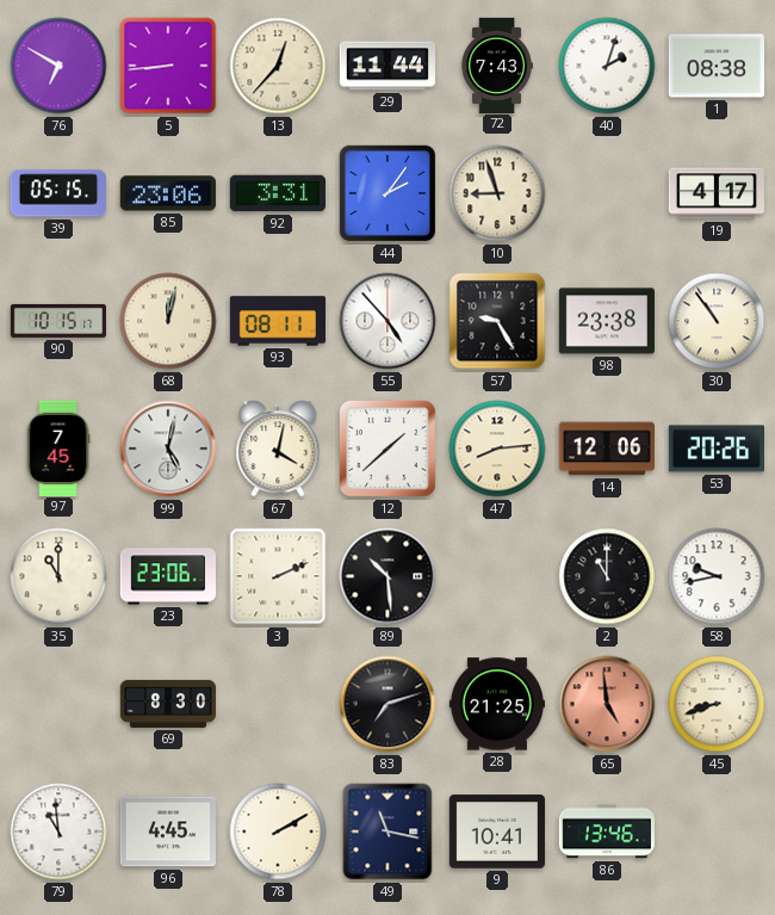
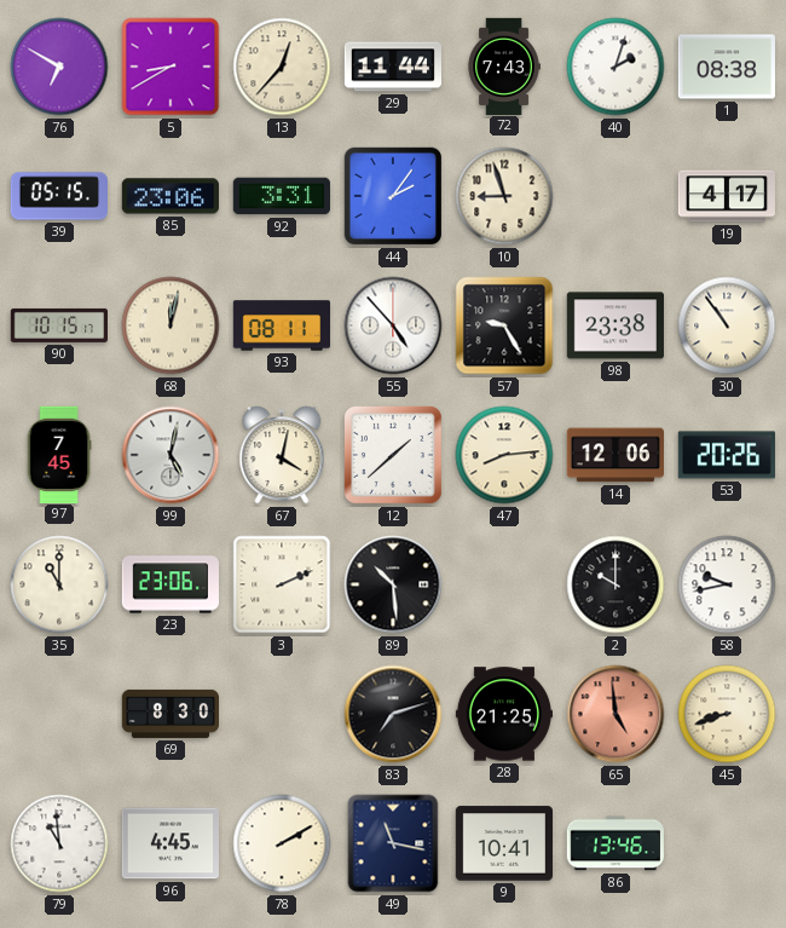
5: 8:44 -> 8:40
2: 11:00 -> 10:00
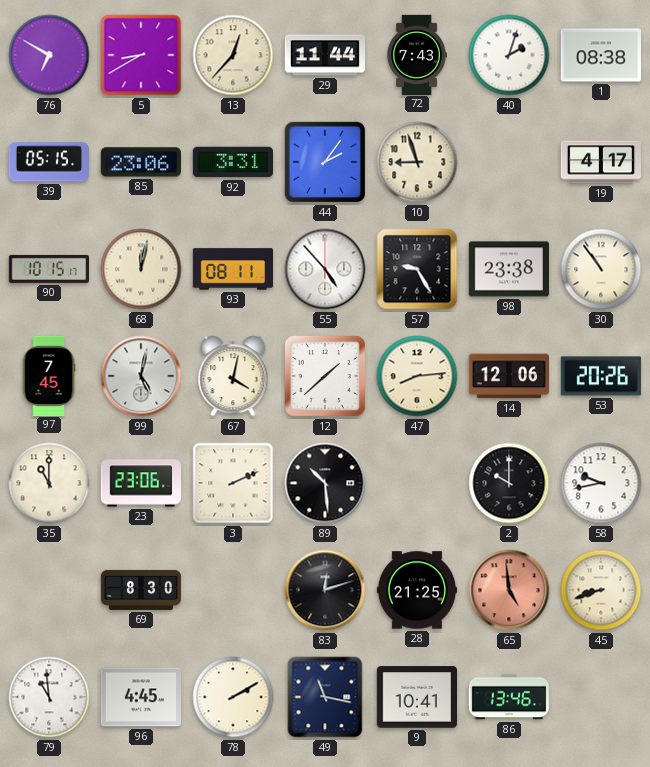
83: 7:12 -> 12:12
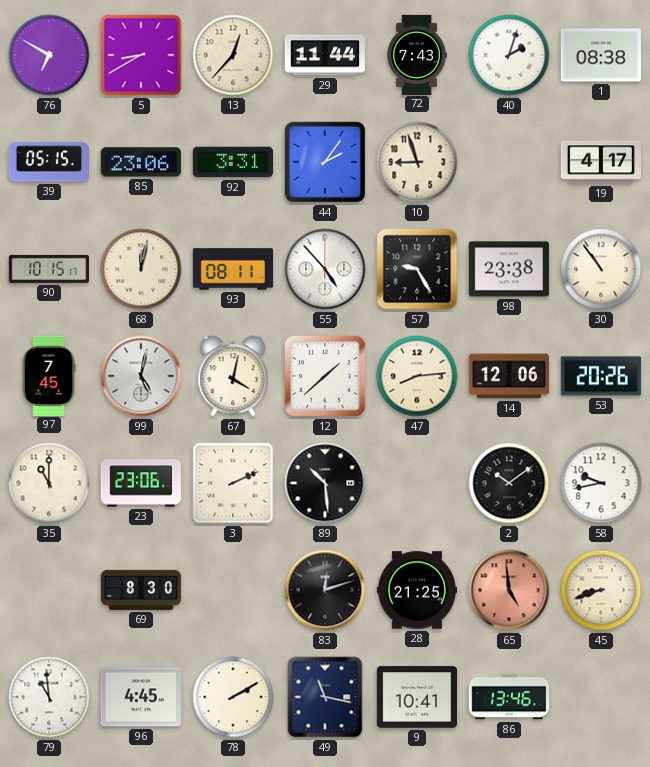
2: 10:00 -> 10:09
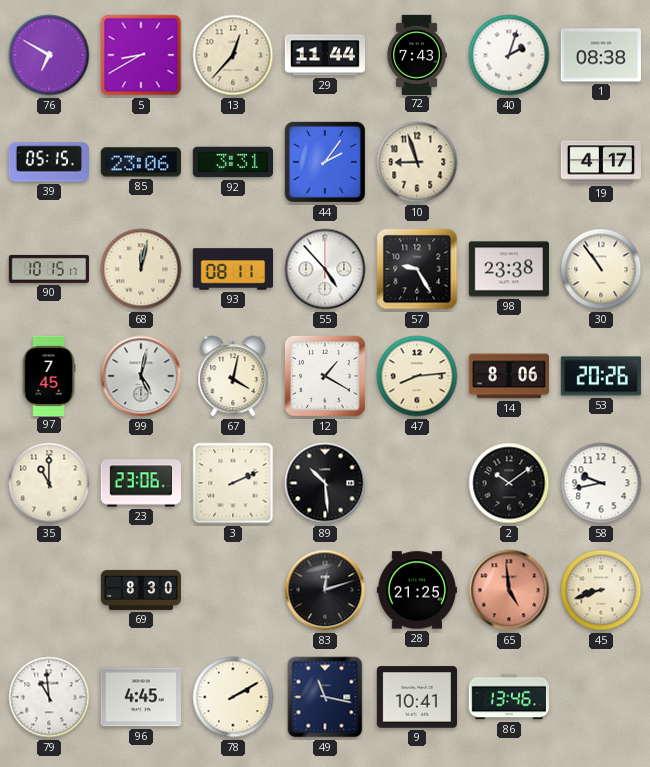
12: 1:38 -> 1:20
14: 12:06 -> 8:06
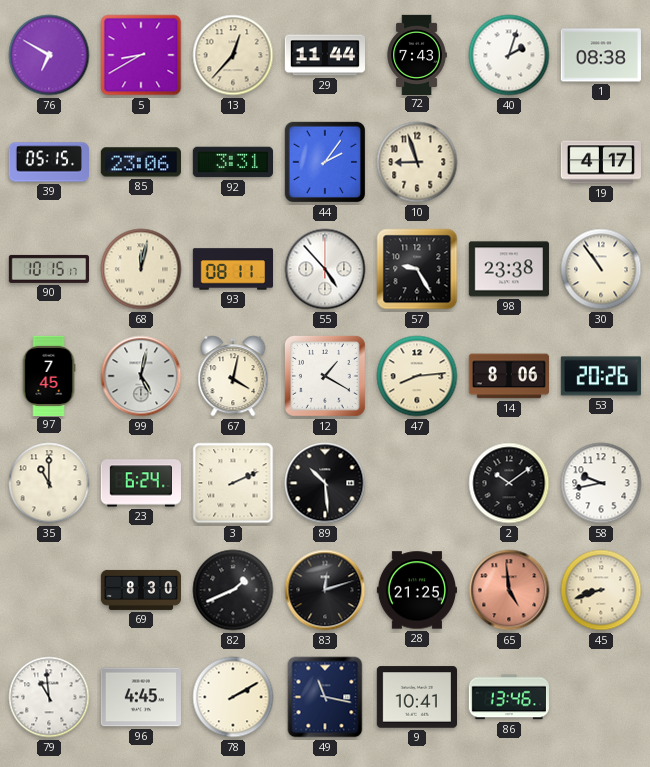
23: 23:06 -> 6:24
82: none -> 1:41
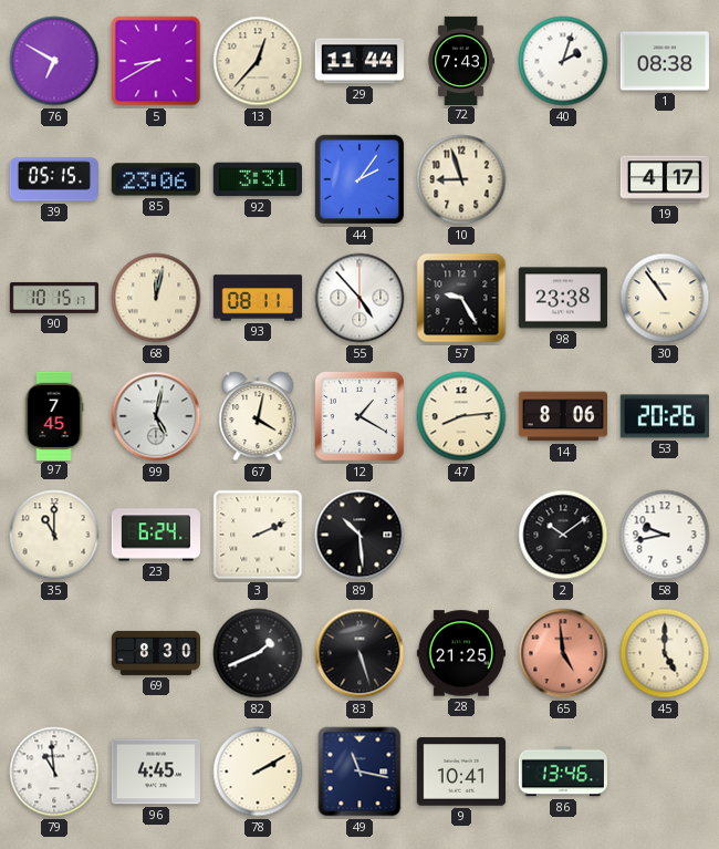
83: 12:12 -> 5:27
45: 8:42 -> 5:00
